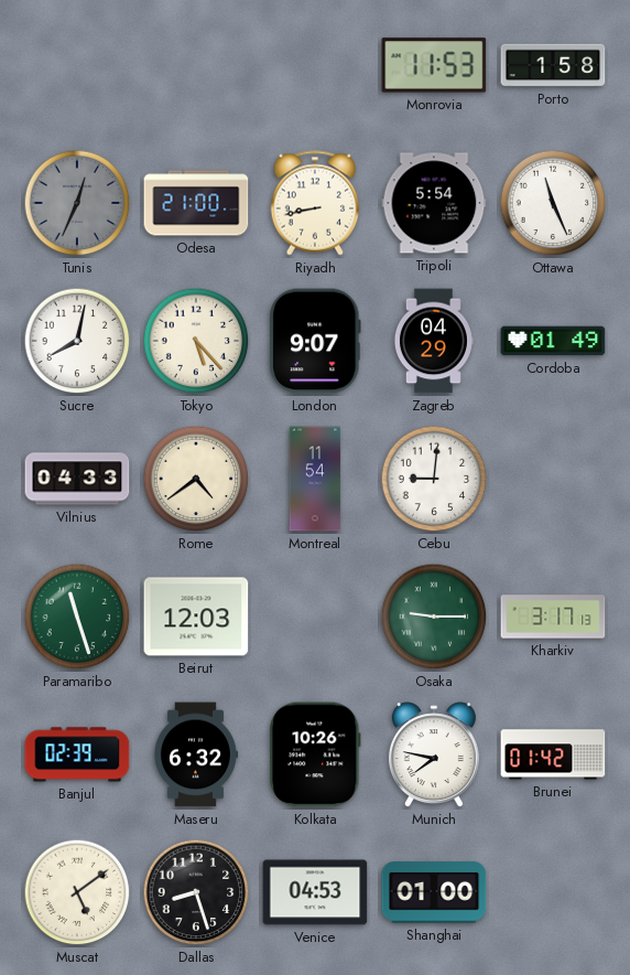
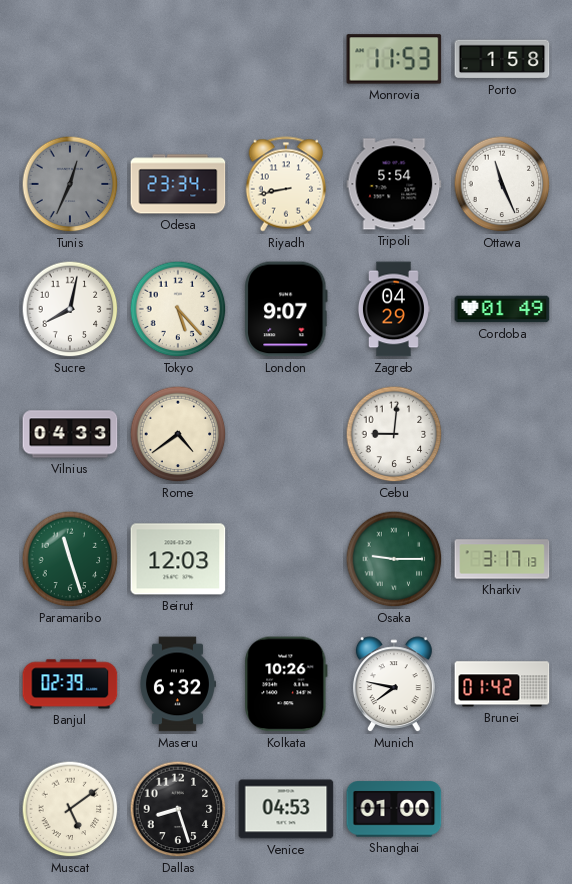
Odesa: 21:00 -> 23:34
Montreal: 11:54 -> none
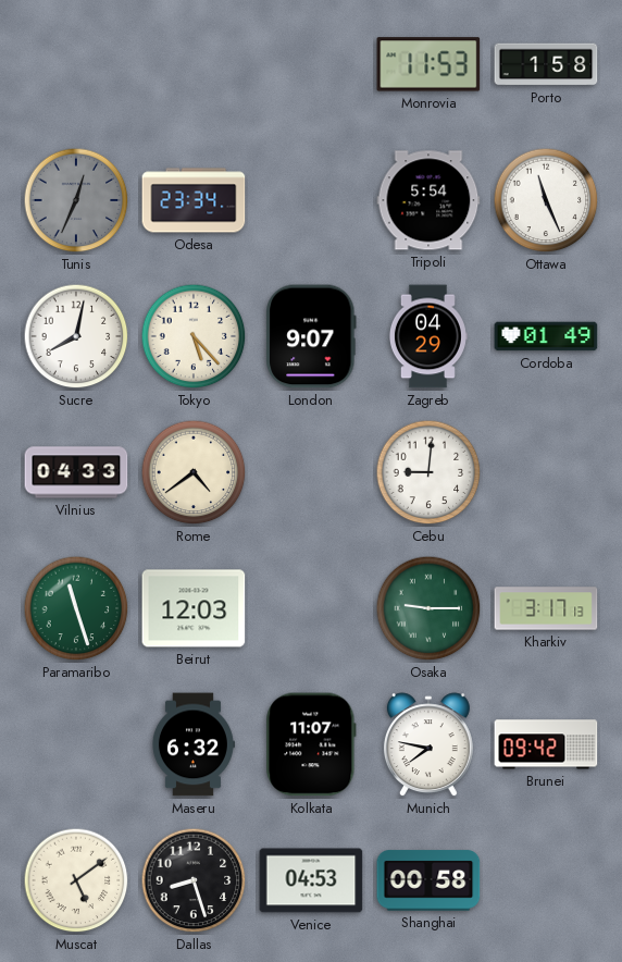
Riyadh: 8:43 -> none
Banjul: 02:39 -> none
Kolkata: 10:26 -> 11:07
Brunei: 01:42 -> 09:42
Shanghai: 01:00 -> 00:58
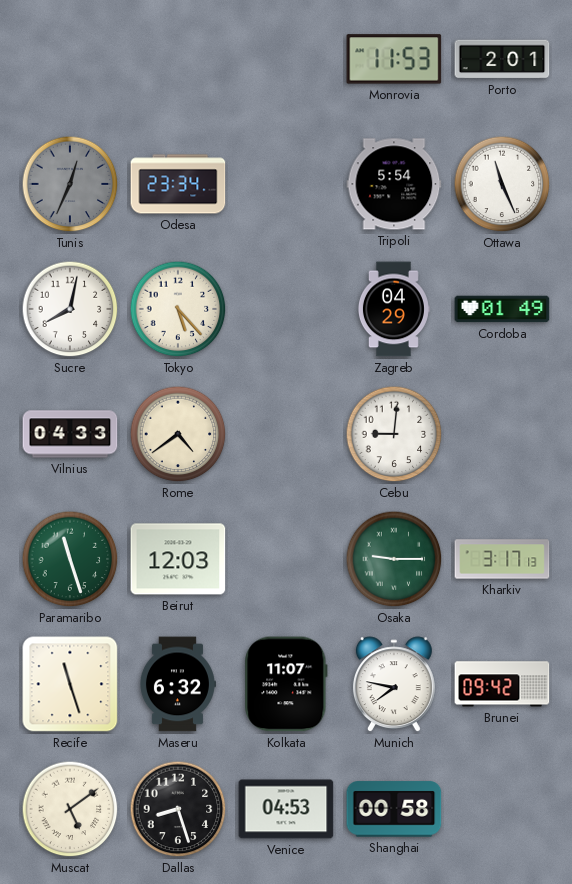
Porto: 1:58 -> 2:01
London: 9:07 -> none
Recife: none -> 11:27
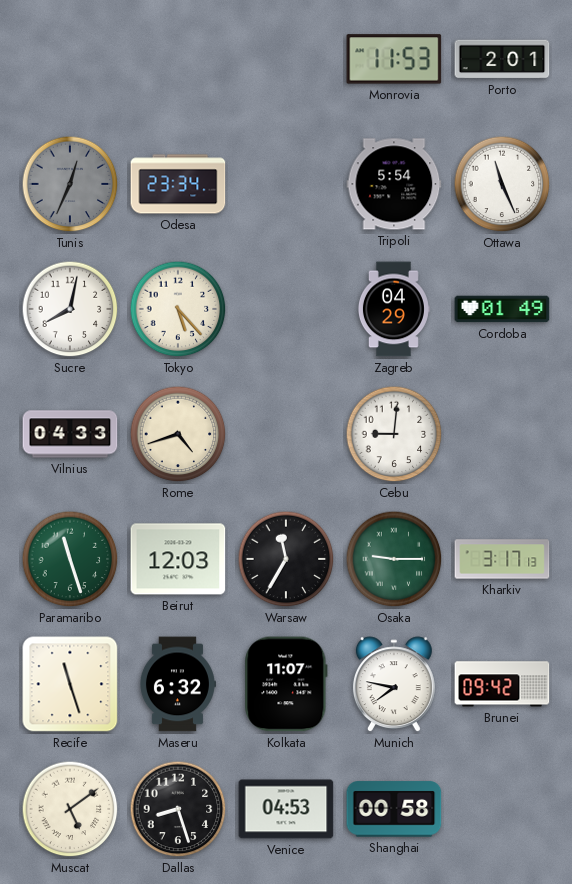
Rome: 4:39 -> 4:42
Warsaw: none -> 11:35
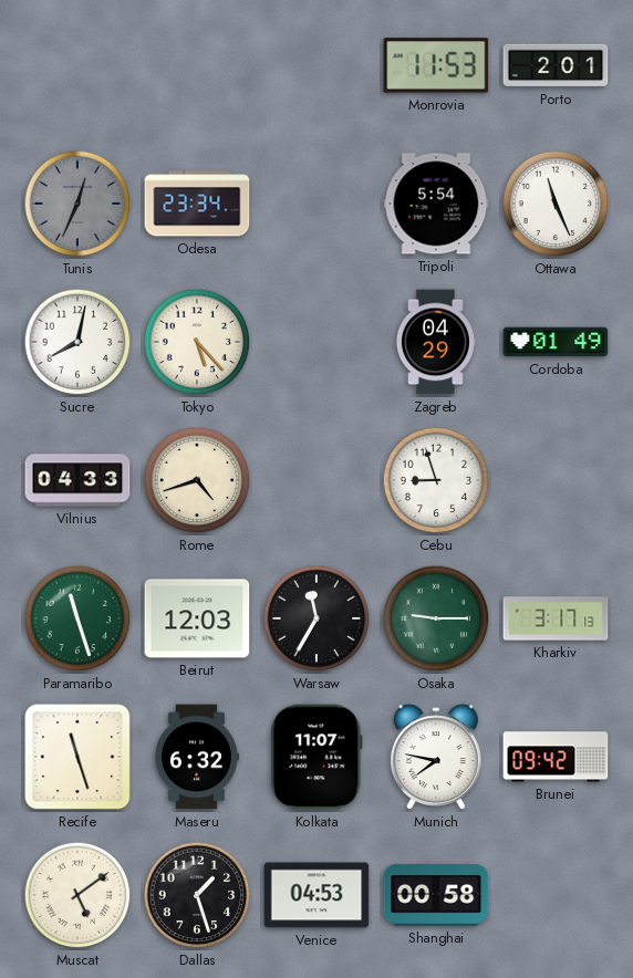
Cebu: 9:01 -> 8:57
Dallas: 8:27 -> 1:27
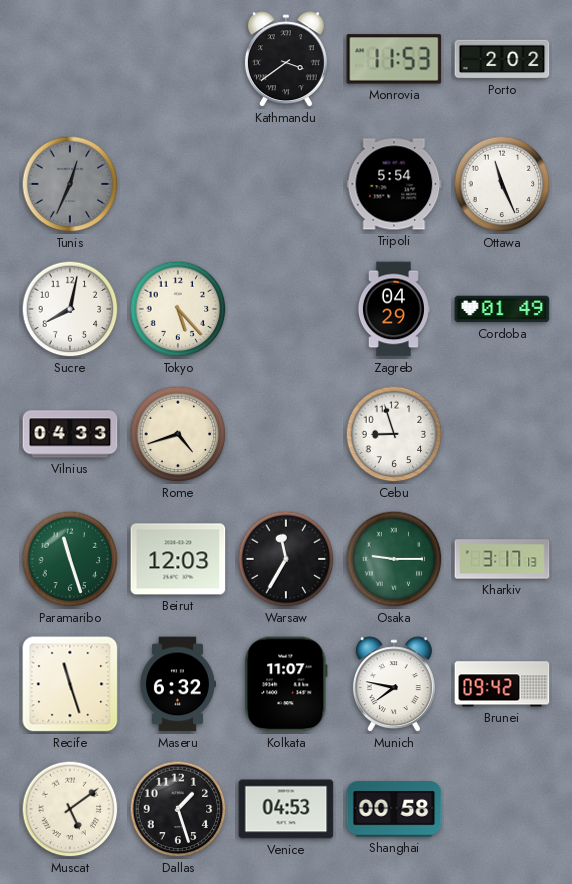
Kathmandu: none -> 3:39
Porto: 2:01 -> 2:02
Odesa: 23:34 -> none
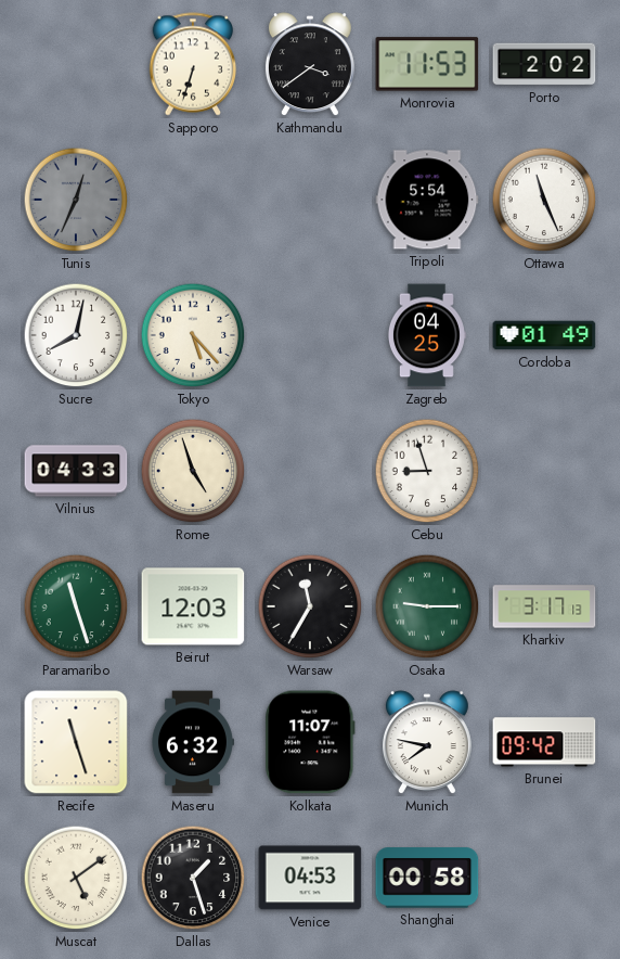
Sapporo: none -> 6:33
Zagreb: 04:29 -> 04:25
Rome: 4:42 -> 4:57
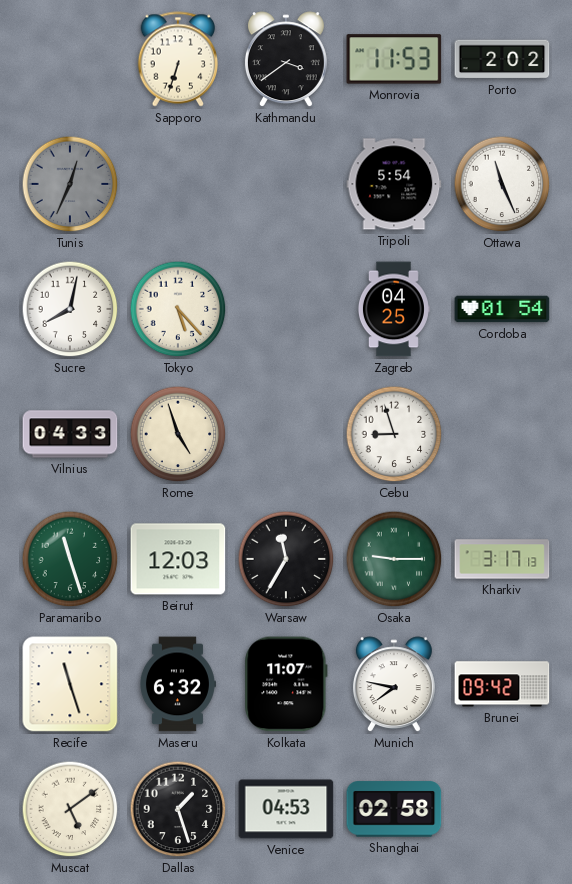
Cordoba: 01:49 -> 01:54
Shanghai: 00:58 -> 02:58
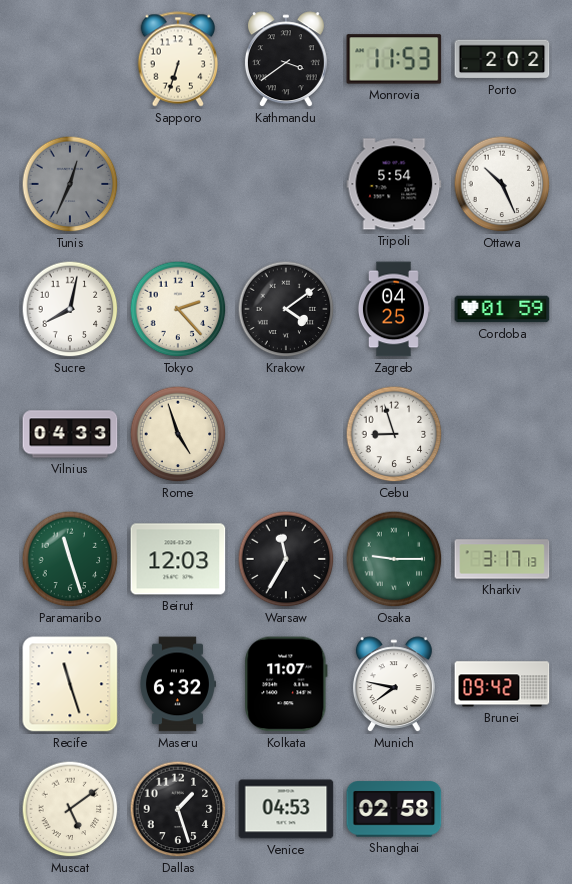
Ottawa: 11:26 -> 10:26
Tokyo: 5:23 -> 2:23
Krakow: none -> 4:09
Cordoba: 01:54 -> 01:59
